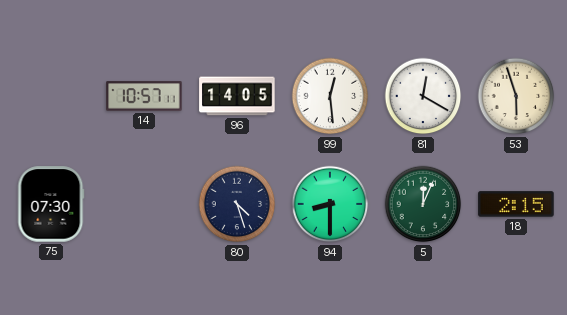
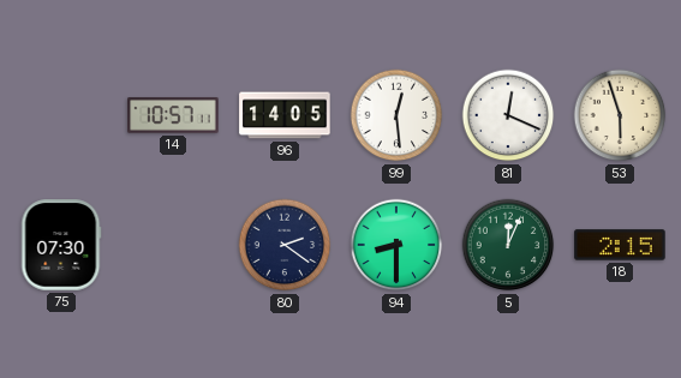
81: 12:20 -> 12:19
80: 4:27 -> 2:21
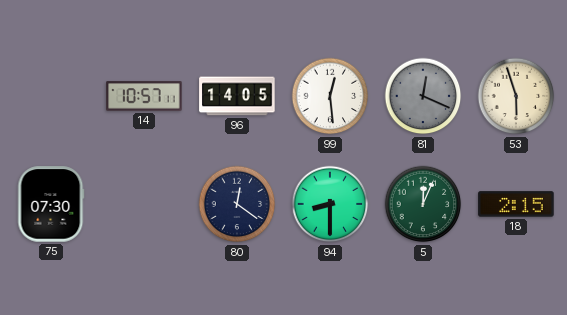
81 dial: white -> grey
80: 2:21 -> 12:21
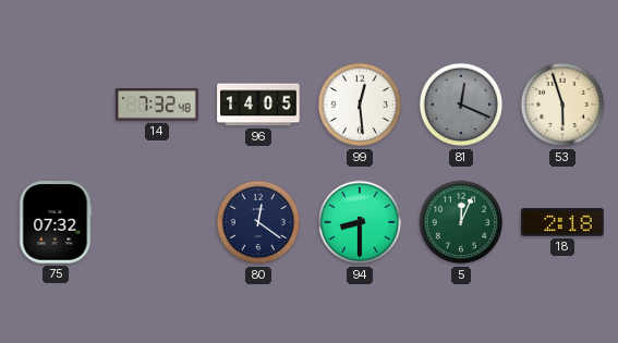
14: 10:57 -> 7:32
75: 07:30 -> 07:32
18: 2:15 -> 2:18
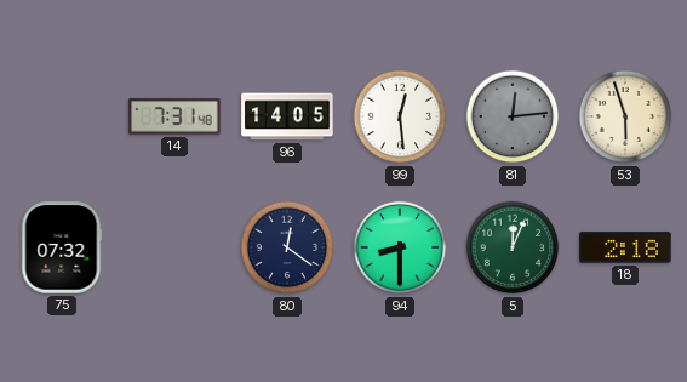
14: 7:32 -> 7:31
81: 12:19 -> 12:14
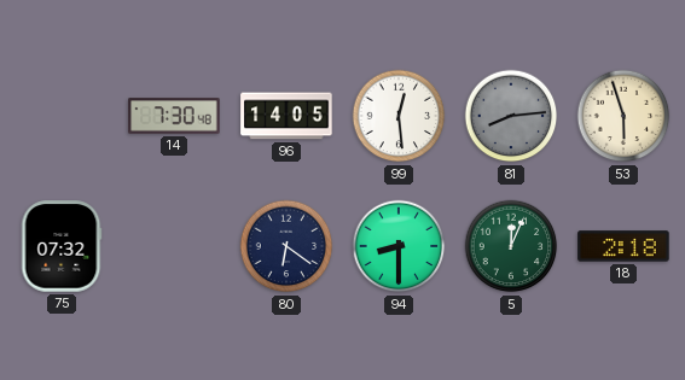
14: 7:31 -> 7:30
81: 12:14 -> 8:14
80: 12:21 -> 6:21
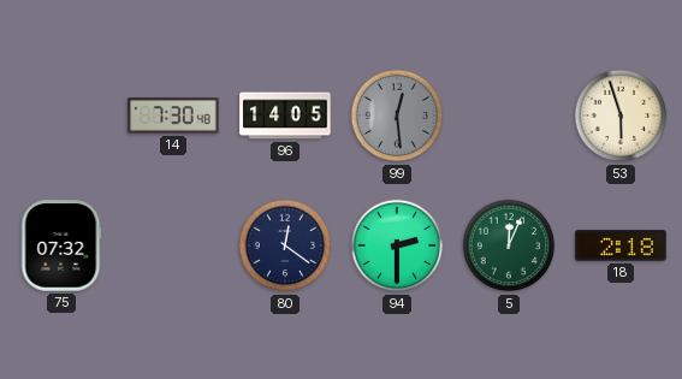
99 dial: white -> grey
81: 8:14 -> none
80: 6:21 -> 12:21
94: 8:30 -> 2:30
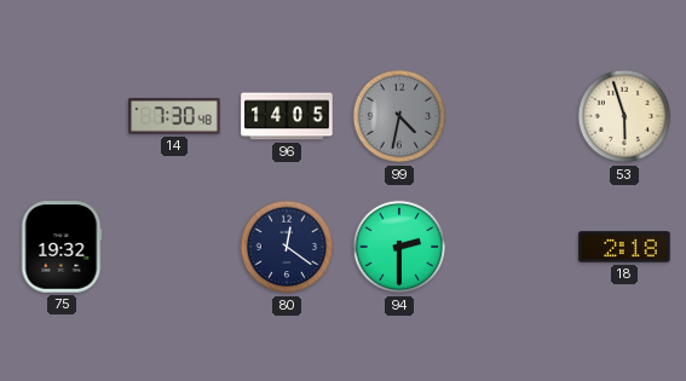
99: 12:29 -> 4:32
75: 07:32 -> 19:32
5: 12:04 -> none
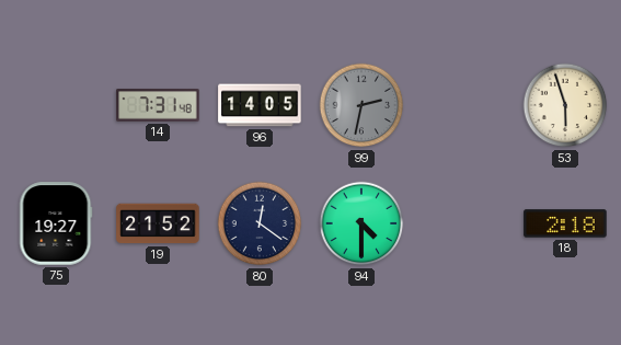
14: 7:30 -> 7:31
99: 4:32 -> 2:32
75: 19:32 -> 19:27
19: none -> 21:52
94: 2:30 -> 4:30
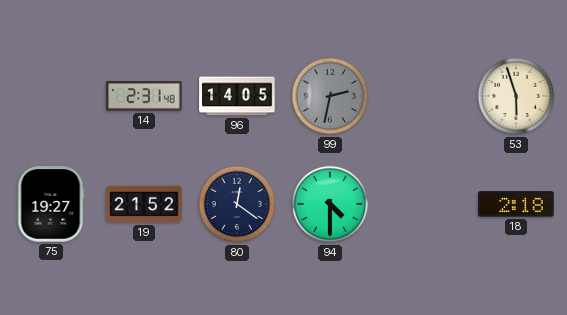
14: 7:31 -> 2:31
